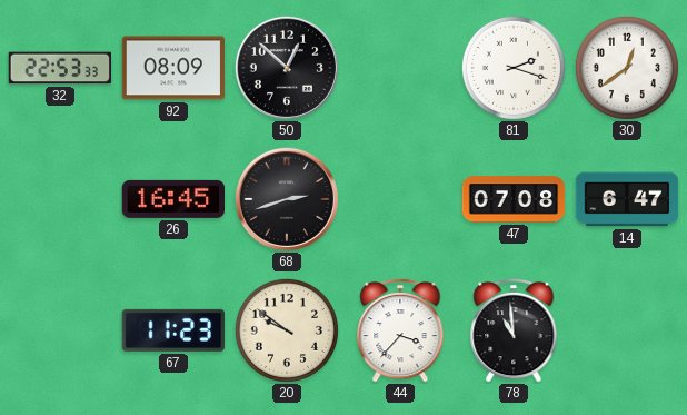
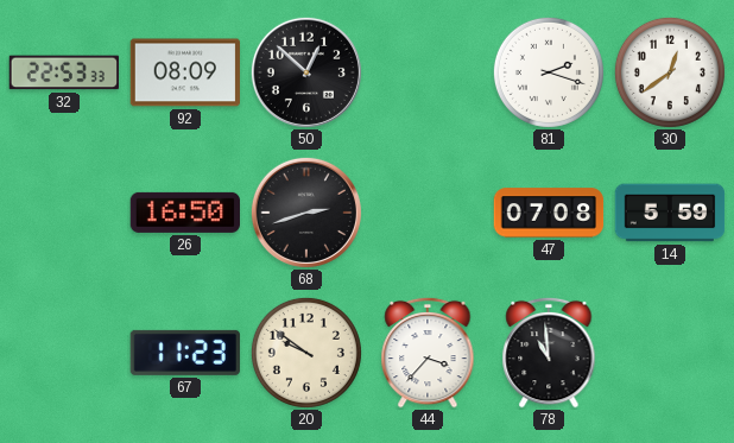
26: 16:45 -> 16:50
14: 6:47 -> 5:59
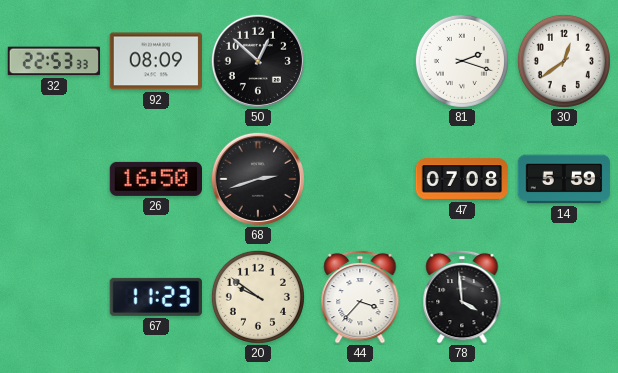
78: 10:59 -> 3:59
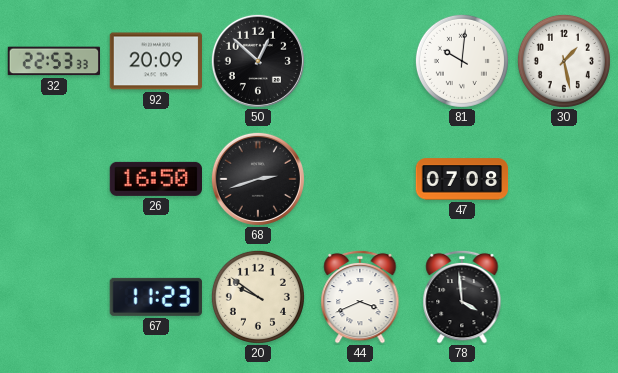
92: 08:09 -> 20:09
81: 2:18 -> 10:01
30: 12:39 -> 1:28
14: 5:59 -> none
44: 3:37 -> 3:41
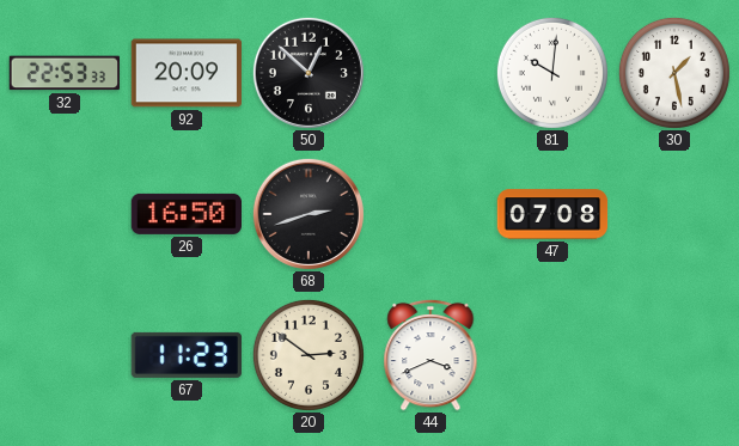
20: 9:51 -> 2:51
78: 3:59 -> none
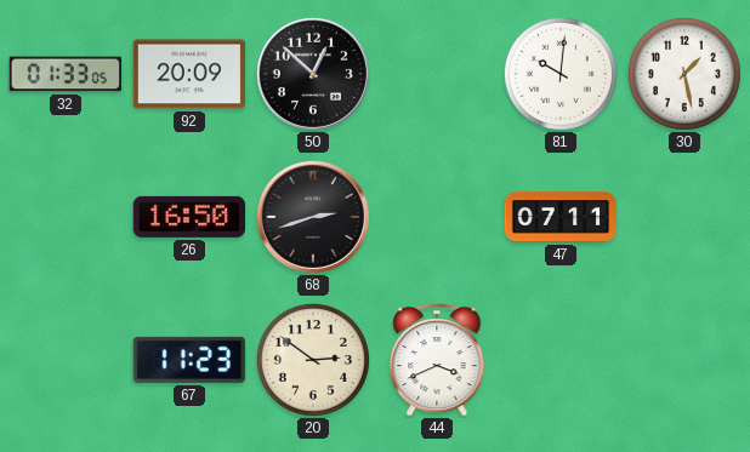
32: 22:53 -> 01:33
47: 07:08 -> 07:11
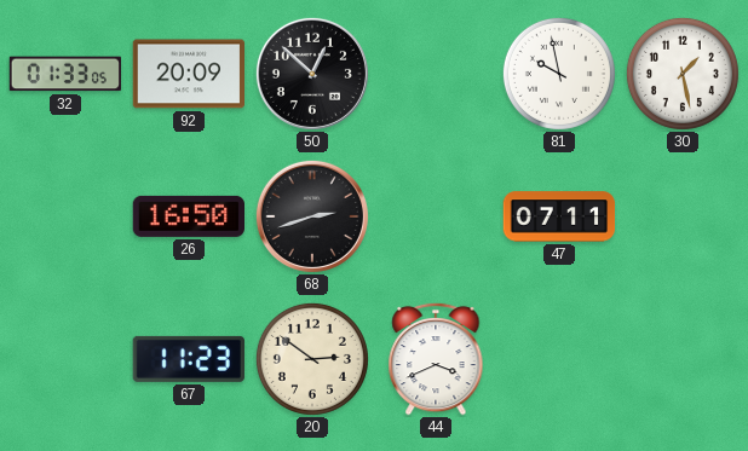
81: 10:01 -> 9:58
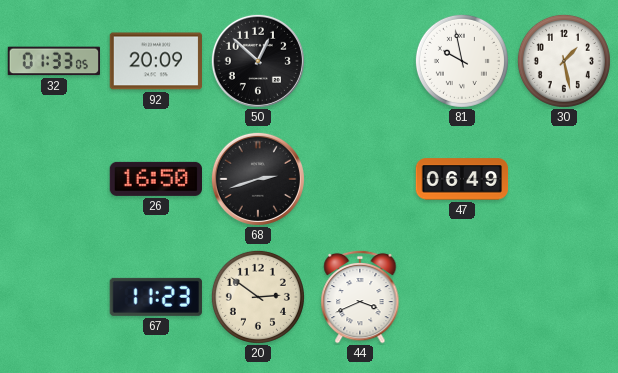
47: 07:11 -> 06:49
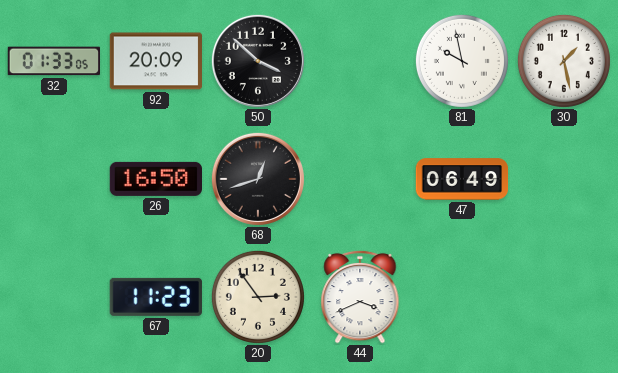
50: 12:52 -> 3:52
68: 2:42 -> 12:42
20: 2:51 -> 2:54
